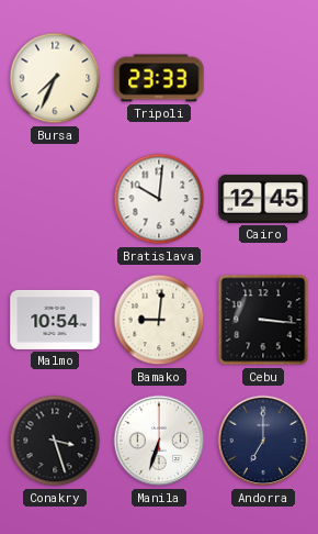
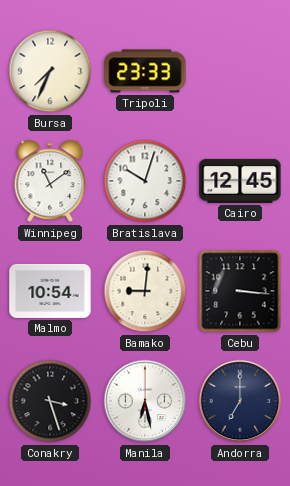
Winnipeg: none -> 11:09
Bratislava: 10:01 -> 10:03
Manila: 6:33 -> 6:28
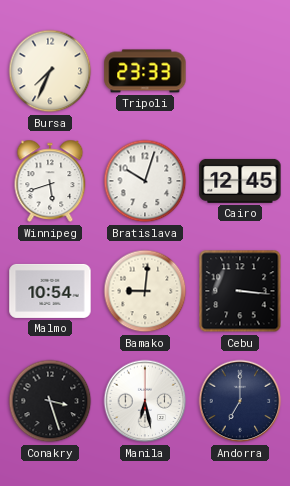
Winnipeg: 11:09 -> 5:42
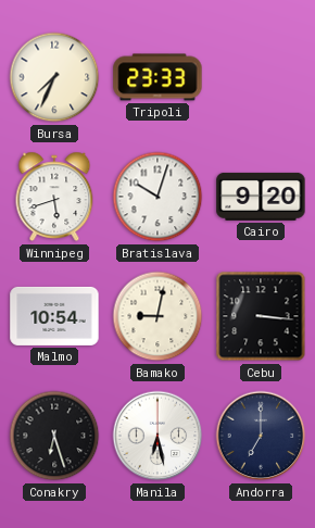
Cairo: 12:45 -> 9:20
Bamako: 9:01 -> 9:02
Conakry: 3:27 -> 6:27
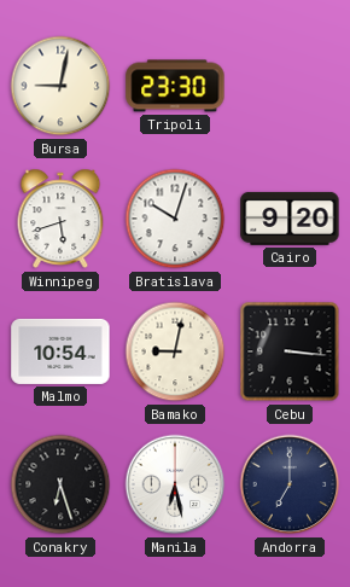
Bursa: 7:34 -> 9:02
Tripoli: 23:33 -> 23:30
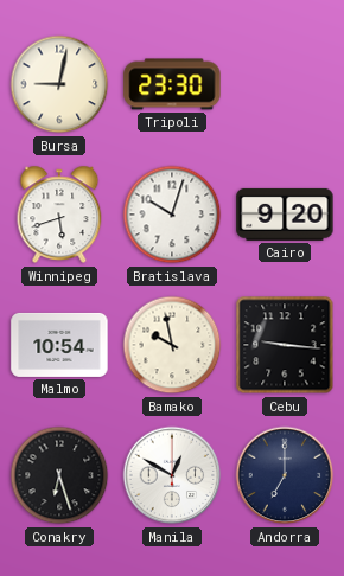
Bamako: 9:02 -> 9:58
Cebu: 3:16 -> 9:16
Manila: 6:28 -> 12:50
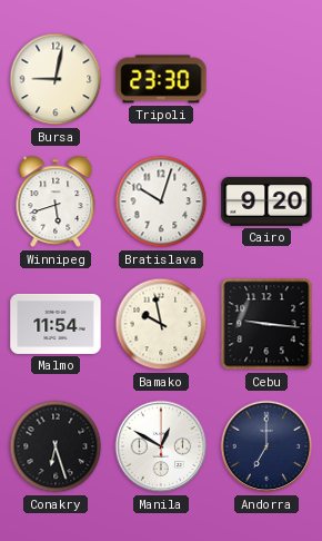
Malmo: 10:54 -> 11:54
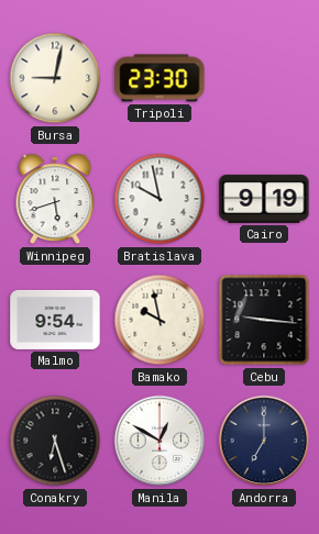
Bratislava: 10:03 -> 9:58
Cairo: 9:20 -> 9:19
Malmo: 11:54 -> 9:54
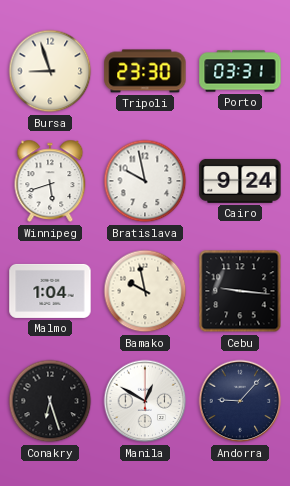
Bursa: 9:02 -> 8:57
Porto: none -> 03:31
Cairo: 9:19 -> 9:24
Malmo: 9:54 -> 1:04
Andorra: 7:00 -> 9:07
